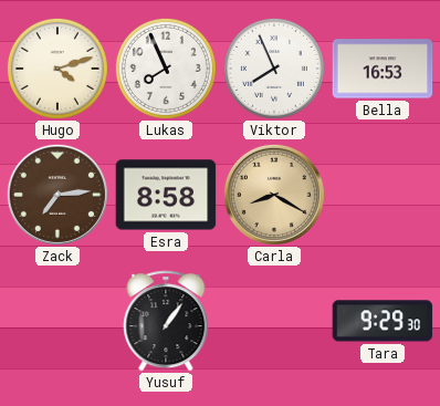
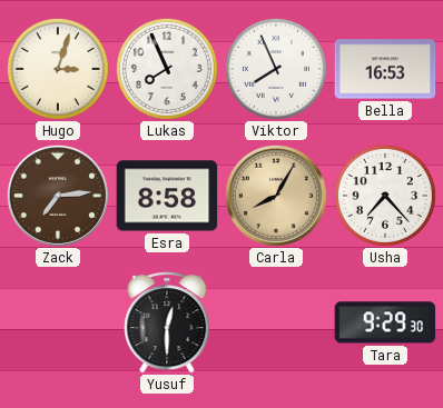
Hugo: 4:12 -> 3:03
Carla: 8:20 -> 8:05
Usha: none -> 7:23
Yusuf: 1:06 -> 12:30
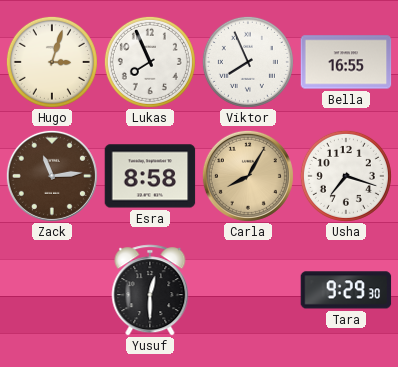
Bella: 16:53 -> 16:55
Zack: 7:14 -> 11:14
Usha: 7:23 -> 7:18
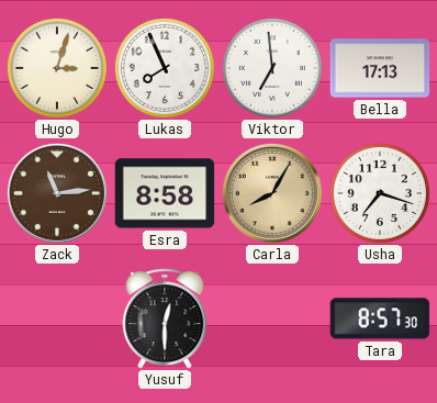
Viktor: 7:56 -> 6:59
Bella: 16:55 -> 17:13
Tara: 9:29 -> 8:57
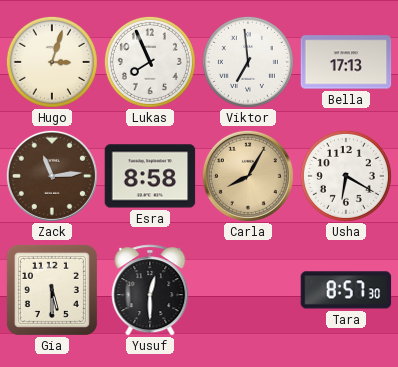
Usha: 7:18 -> 6:20
Gia: none -> 5:30
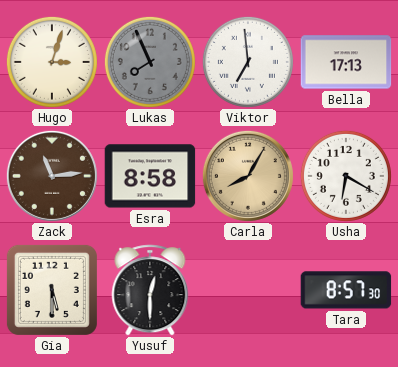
Lukas dial: white -> grey
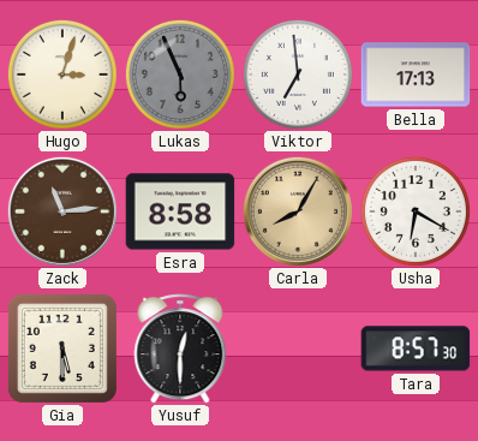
Lukas: 7:56 -> 5:56
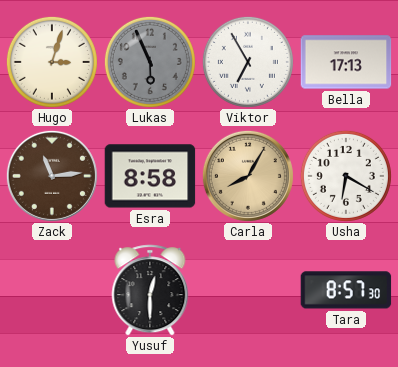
Viktor: 6:59 -> 6:55
Gia: 5:30 -> none
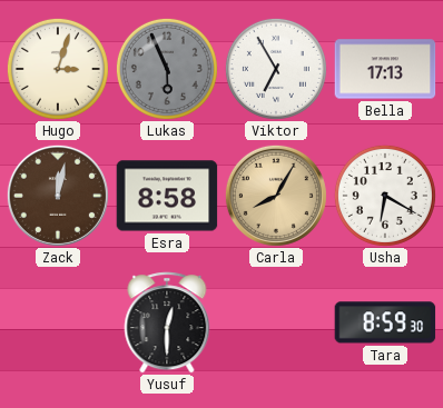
Zack: 11:14 -> 12:02
Tara: 8:57 -> 8:59
